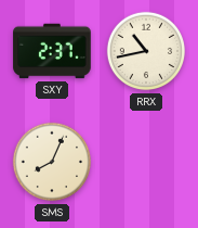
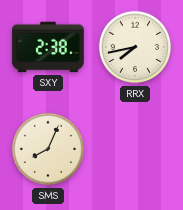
SXY: 2:37 -> 2:38
RRX: 10:43 -> 7:43
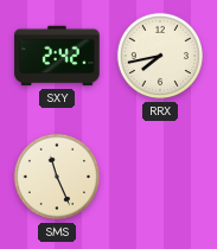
SXY: 2:38 -> 2:42
SMS: 8:04 -> 11:26
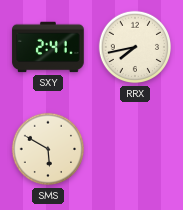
SXY: 2:42 -> 2:41
SMS: 11:26 -> 5:50
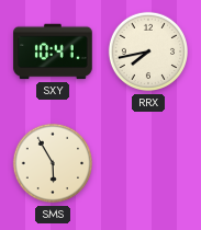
SXY: 2:41 -> 10:41
SMS: 5:50 -> 5:55
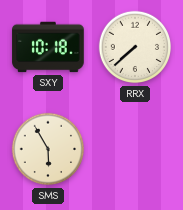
SXY: 10:41 -> 10:18
RRX: 7:43 -> 7:38
